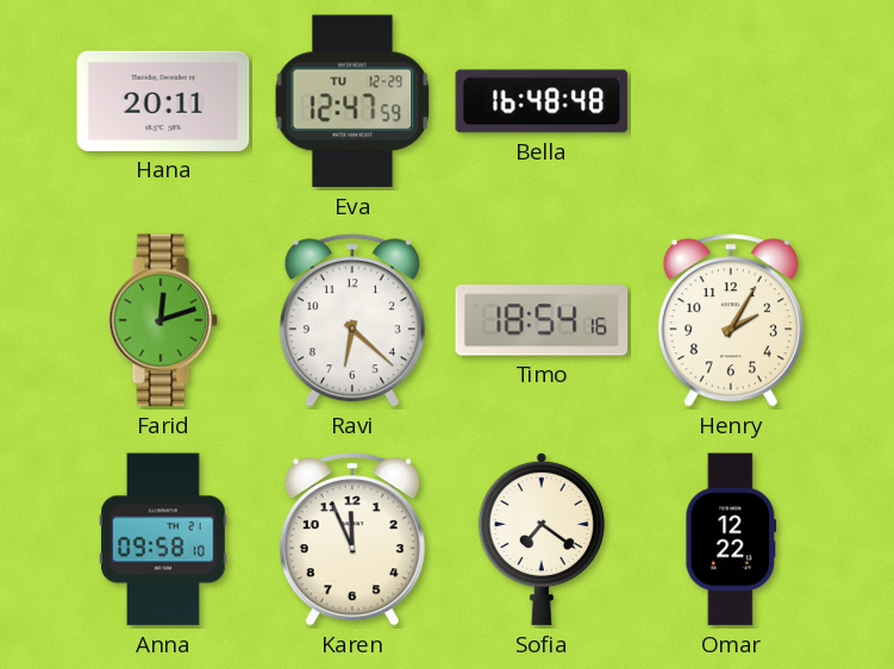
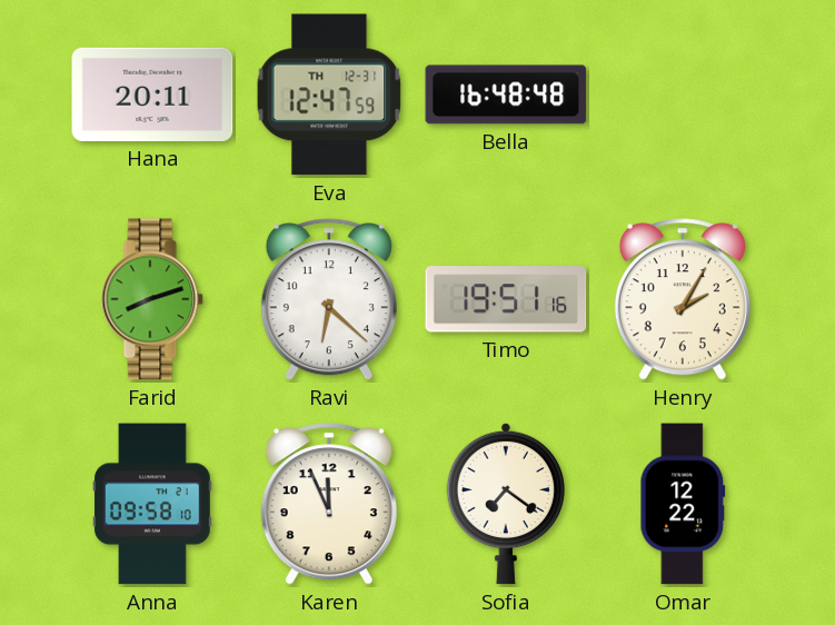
Eva date: TU 12-29 -> TH 12-31
Farid: 12:12 -> 8:12
Timo: 18:54 -> 19:51
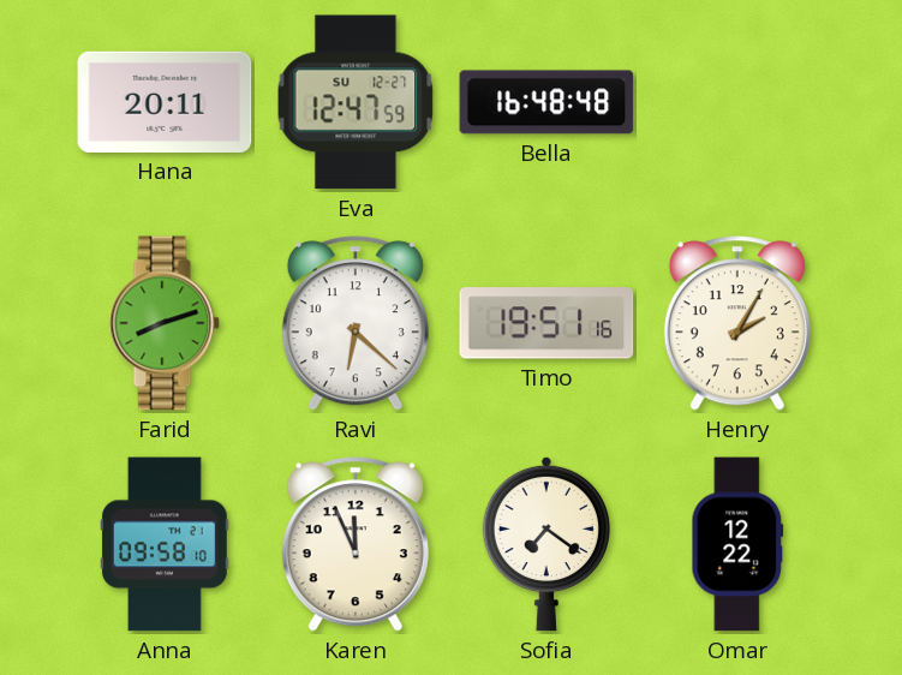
Eva date: TH 12-31 -> SU 12-27
